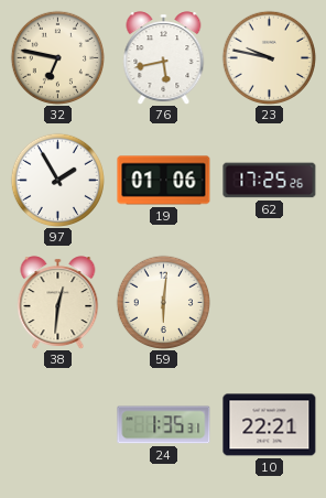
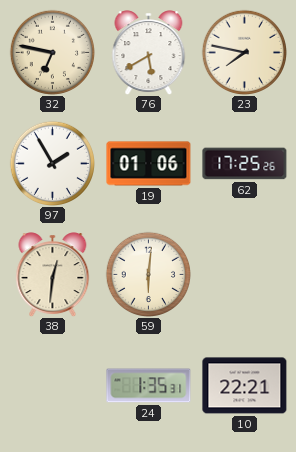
76: 5:43 -> 5:40
23: 9:47 -> 7:47
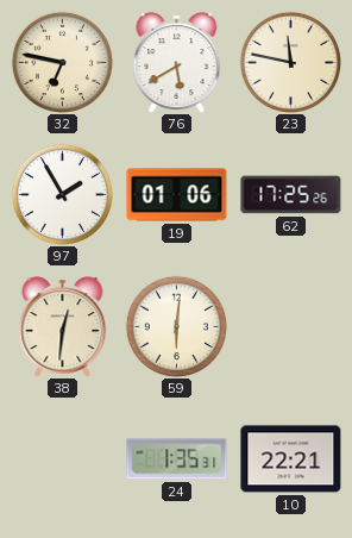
23: 7:47 -> 11:47
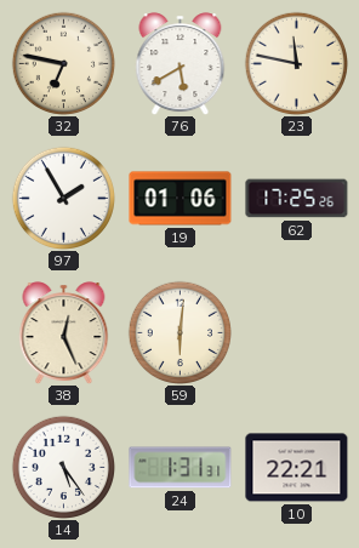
38: 12:31 -> 12:26
14: none -> 5:24
24: 1:35 -> 1:31
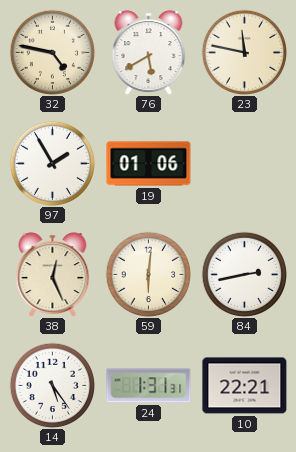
32: 6:47 -> 4:47
62: 17:25 -> none
84: none -> 2:43
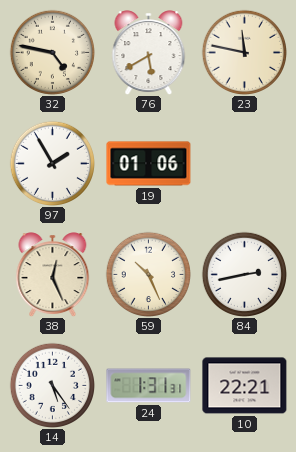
59: 6:01 -> 10:26
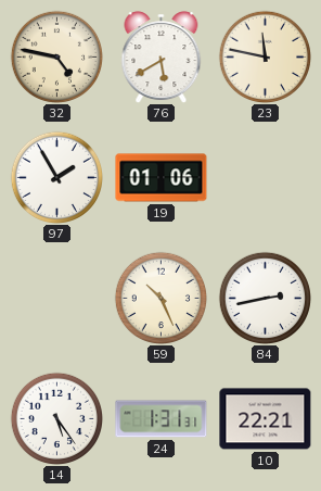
38: 12:26 -> none
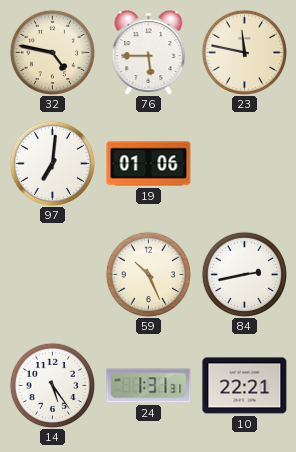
76: 5:40 -> 5:45
97: 1:55 -> 7:01
